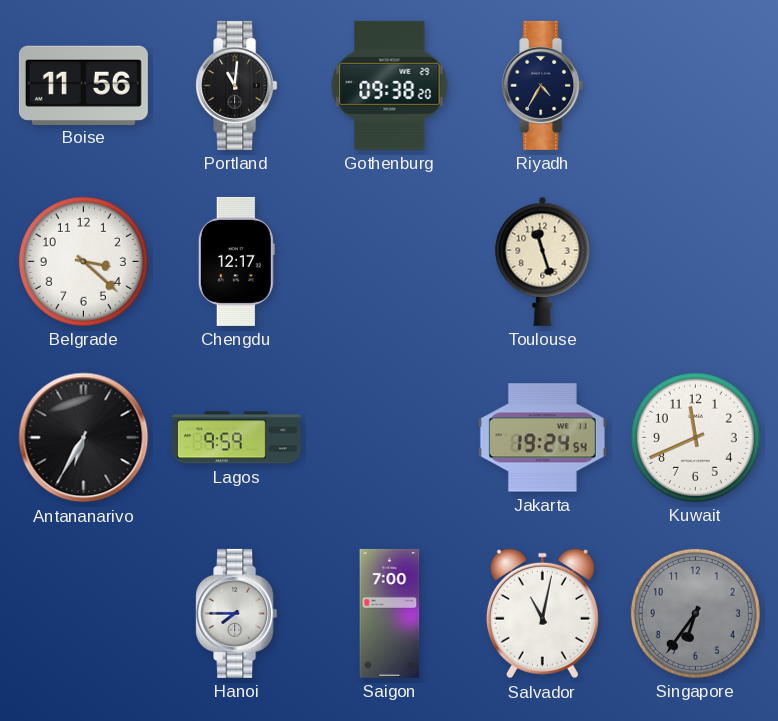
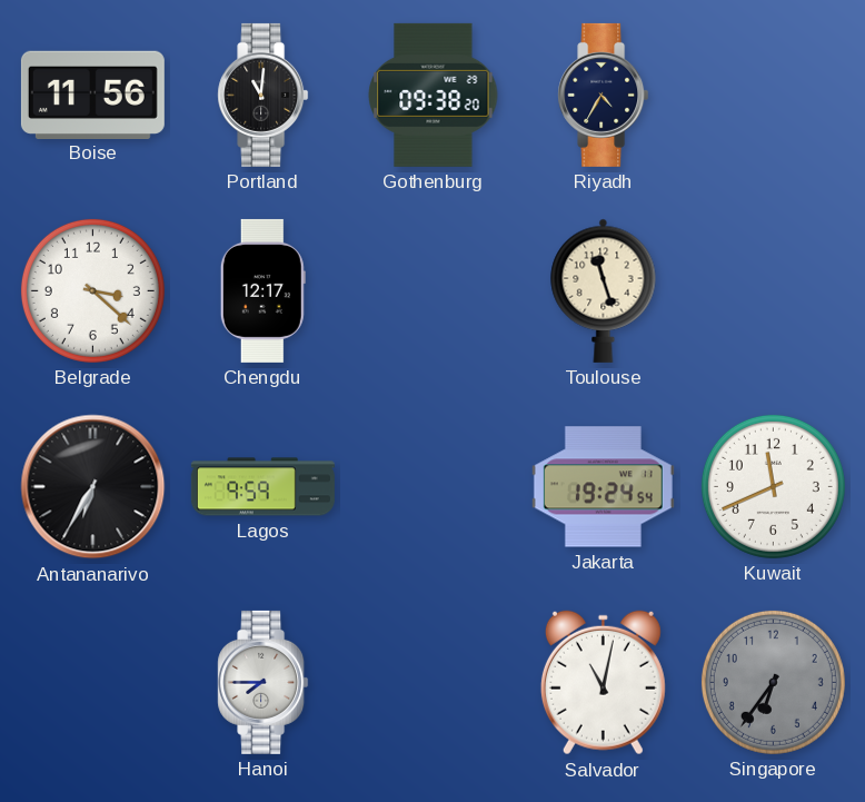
Saigon: 7:00 -> none
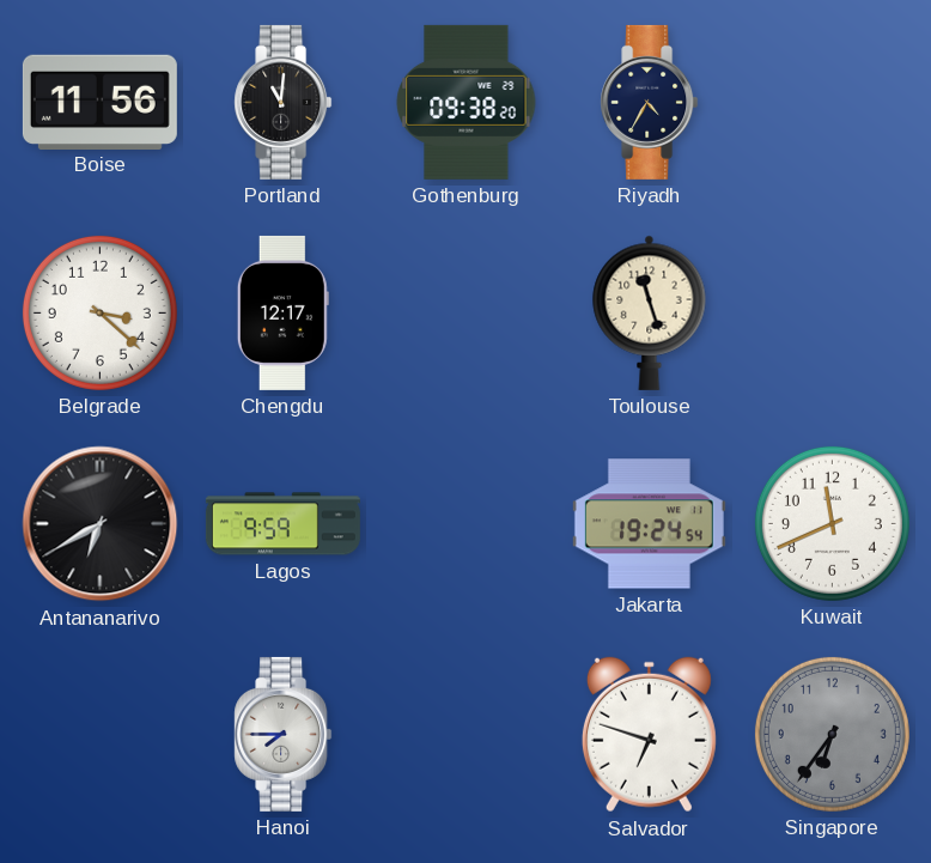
Antananarivo: 6:35 -> 6:40
Salvador: 11:02 -> 6:48
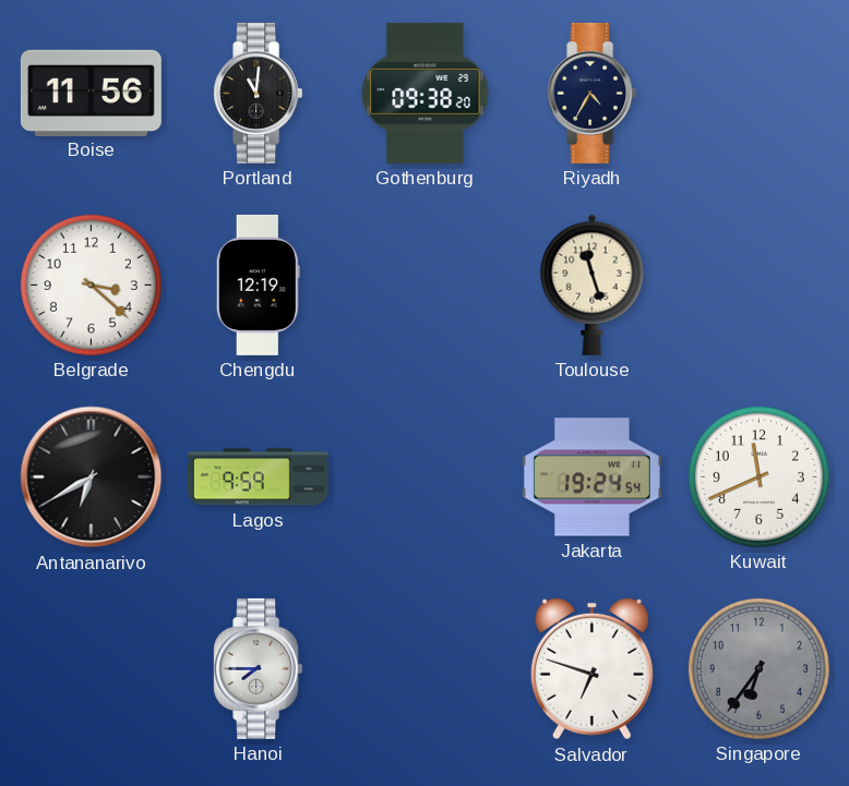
Chengdu: 12:17 -> 12:19
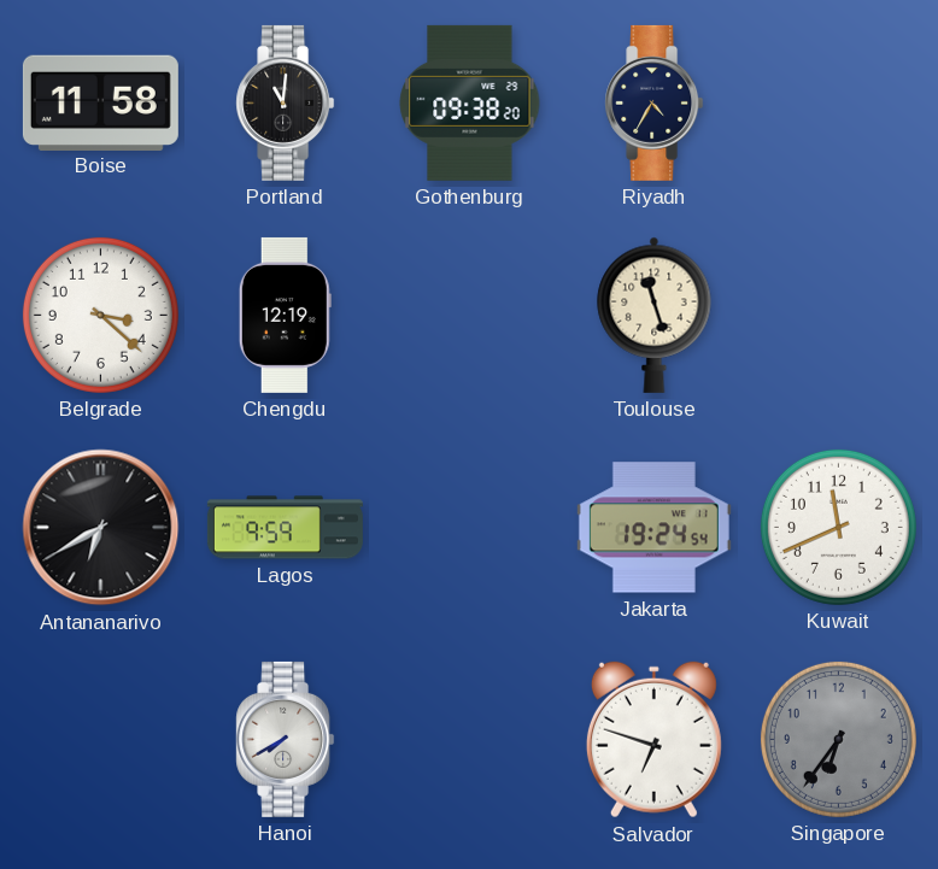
Boise: 11:56 -> 11:58
Hanoi: 7:45 -> 7:40
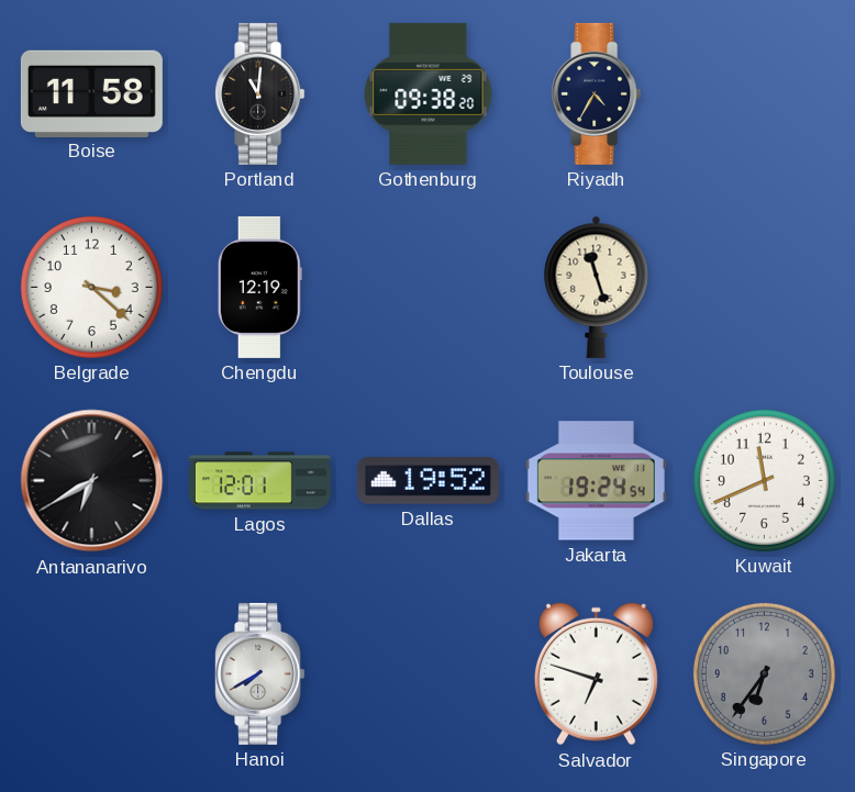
Lagos: 9:59 -> 12:01
Dallas: none -> 19:52
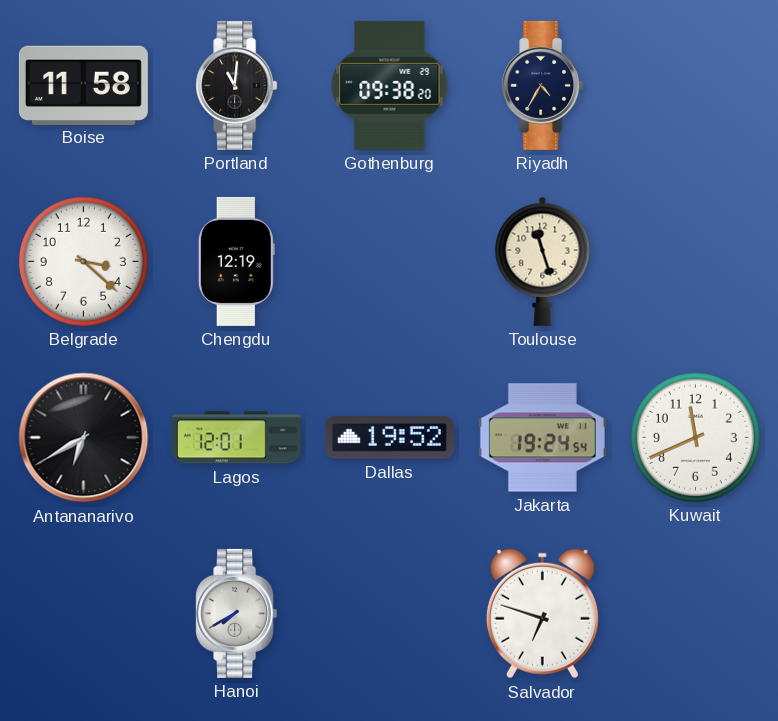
Singapore: 6:36 -> none
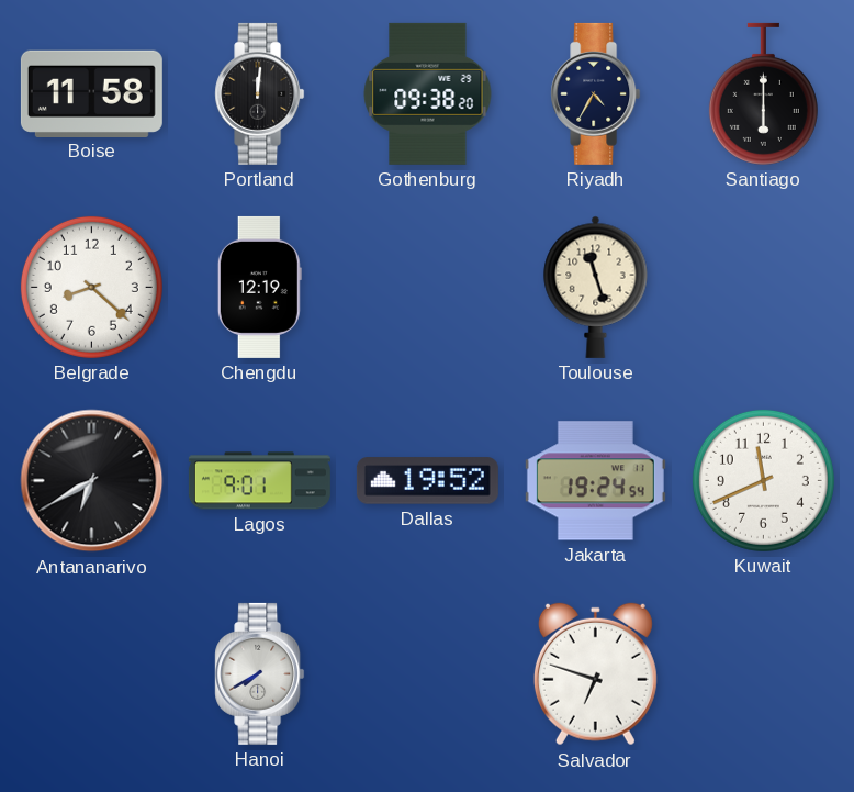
Portland: 11:01 -> 12:01
Santiago: none -> 6:00
Belgrade: 3:22 -> 8:22
Lagos: 12:01 -> 9:01
